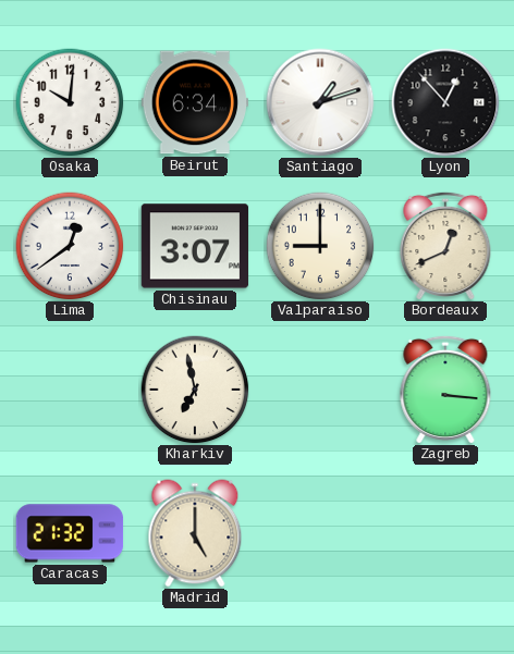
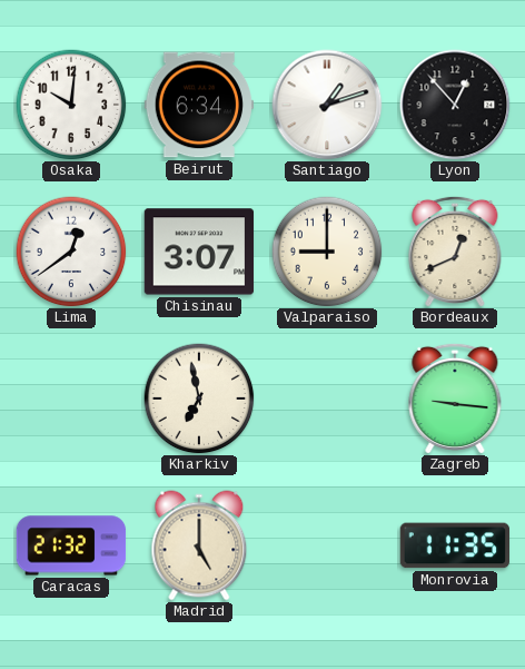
Zagreb: 3:16 -> 9:16
Monrovia: none -> 11:35
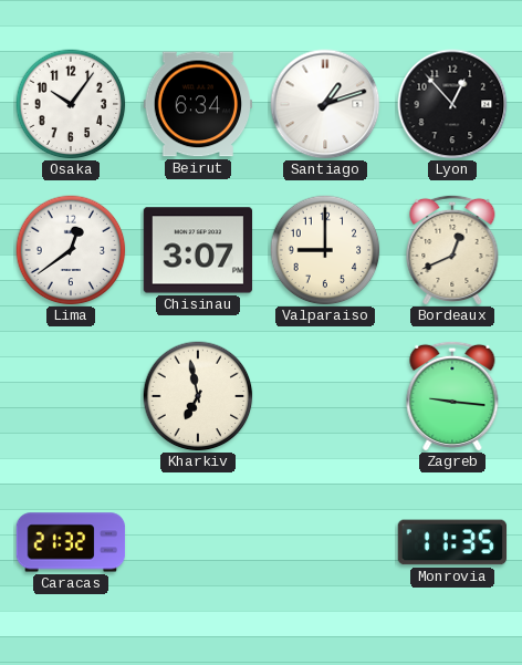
Osaka: 10:01 -> 10:06
Madrid: 5:00 -> none
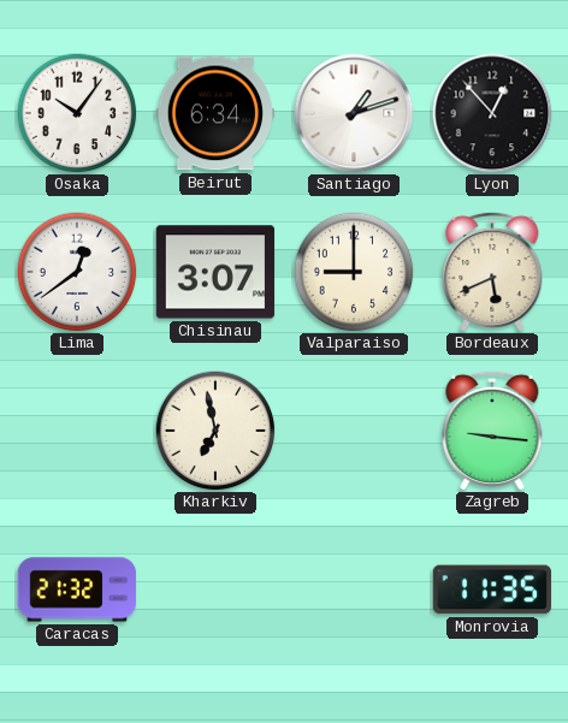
Bordeaux: 12:41 -> 5:41
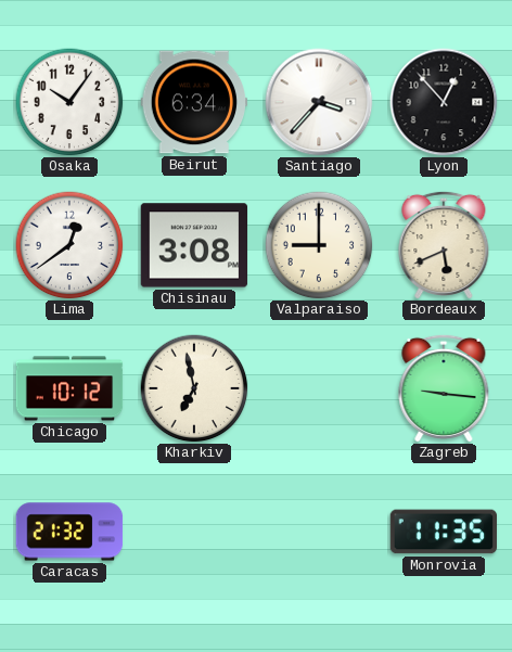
Santiago: 1:12 -> 3:37
Chisinau: 3:07 -> 3:08
Chicago: none -> 10:12
